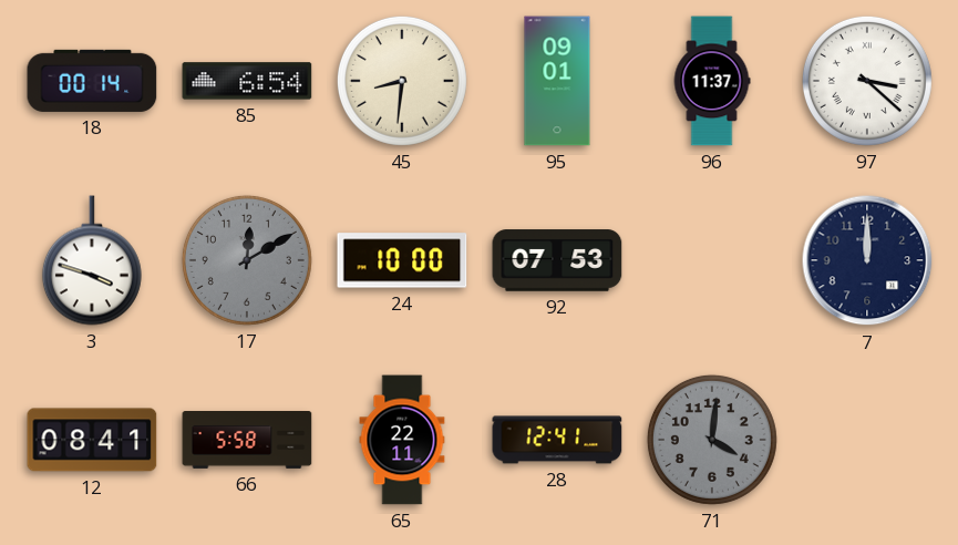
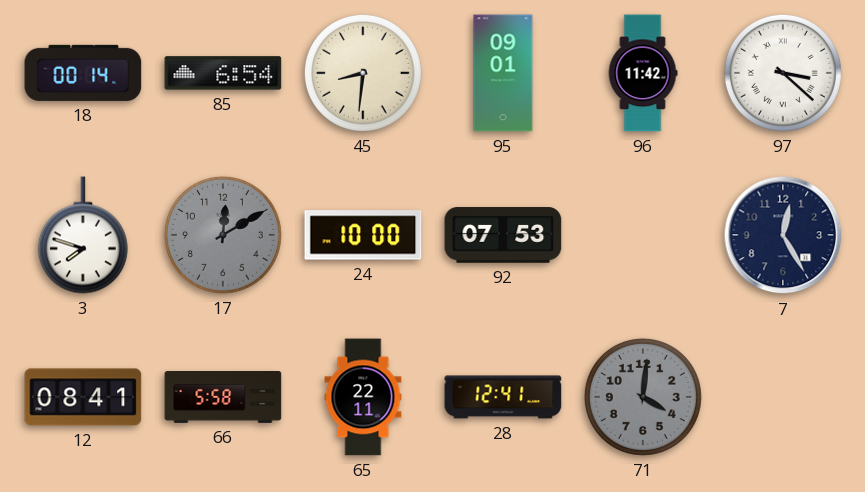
96: 11:37 -> 11:42
3: 3:48 -> 7:48
7: 12:00 -> 12:25
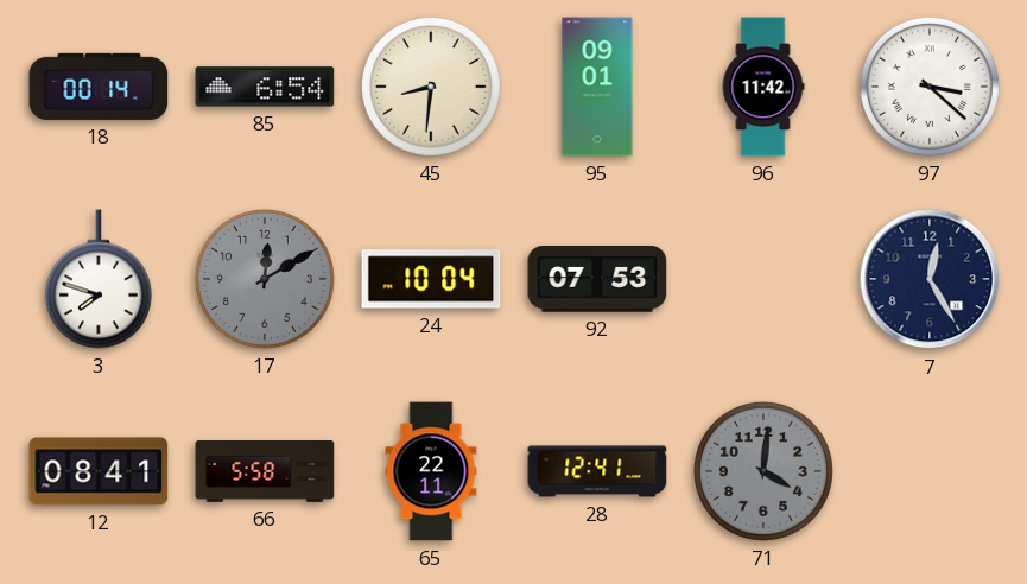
24: 10:00 -> 10:04
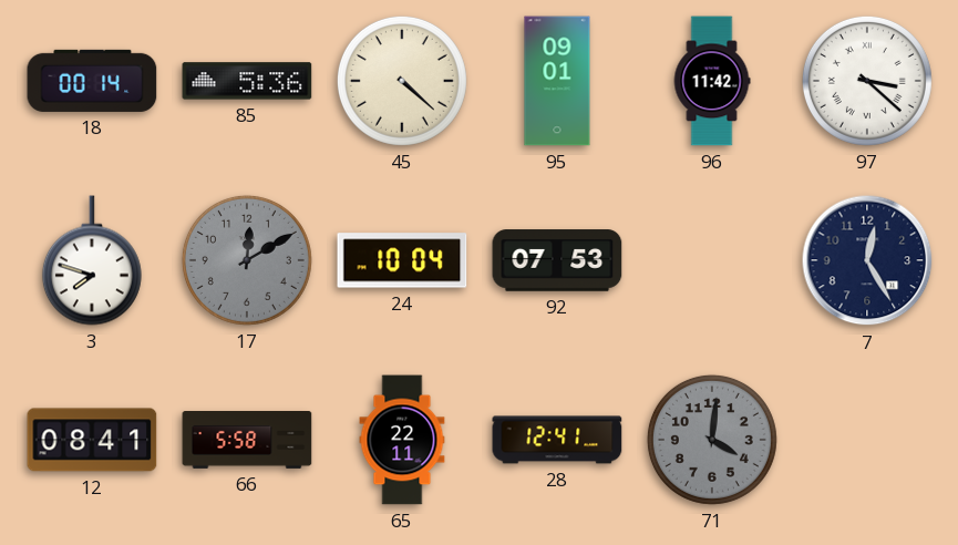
85: 6:54 -> 5:36
45: 8:31 -> 4:22
